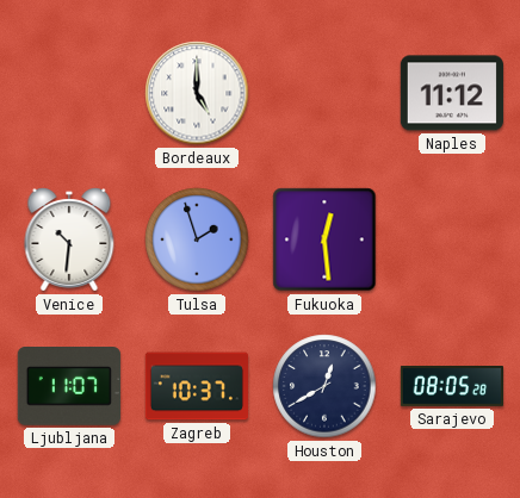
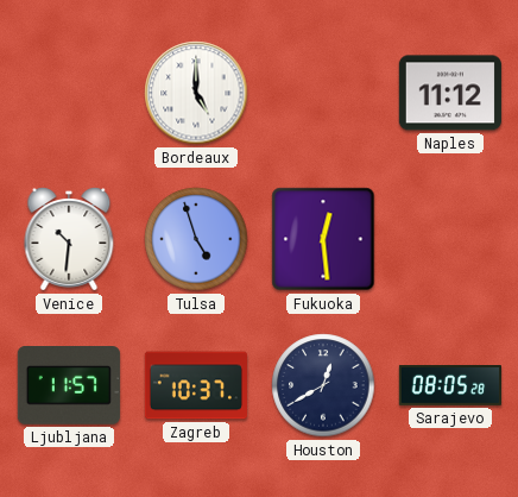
Tulsa: 1:57 -> 4:57
Ljubljana: 11:07 -> 11:57
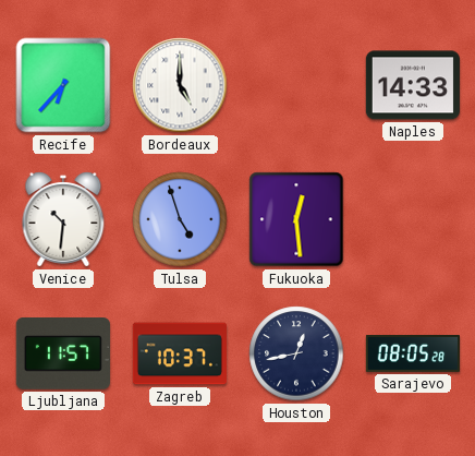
Recife: none -> 6:37
Naples: 11:12 -> 14:33
Houston: 12:40 -> 12:43
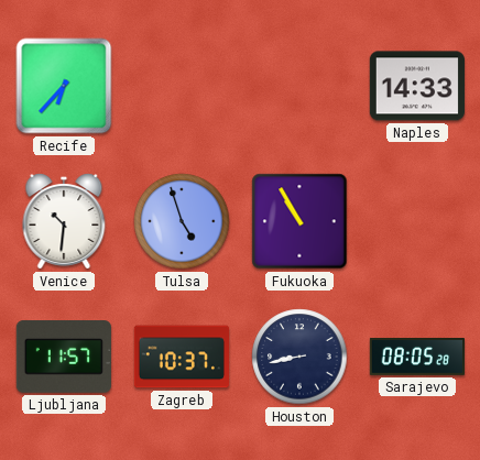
Bordeaux: 5:00 -> none
Fukuoka: 12:29 -> 10:55
Houston: 12:43 -> 8:43
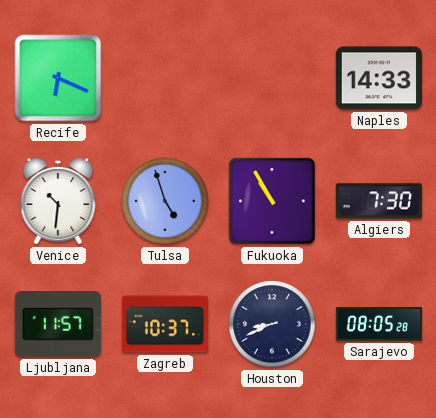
Recife: 6:37 -> 6:19
Algiers: none -> 7:30
Houston: 8:43 -> 8:41
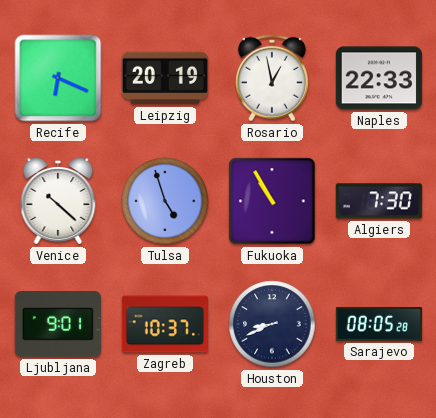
Leipzig: none -> 20:19
Rosario: none -> 12:58
Naples: 14:33 -> 22:33
Venice: 10:31 -> 10:22
Ljubljana: 11:57 -> 9:01
